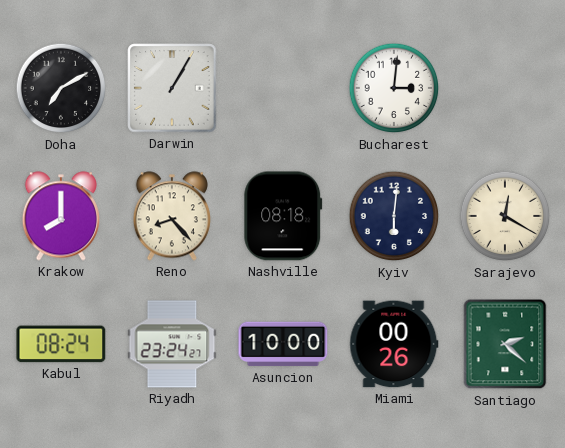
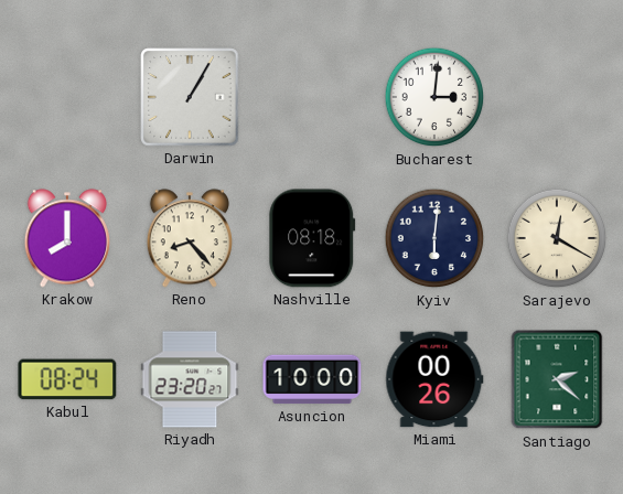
Doha: 7:10 -> none
Riyadh: 23:24 -> 23:20
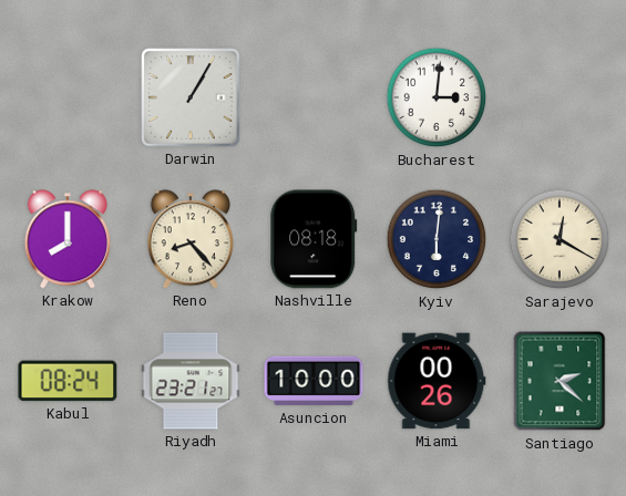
Riyadh: 23:20 -> 23:21
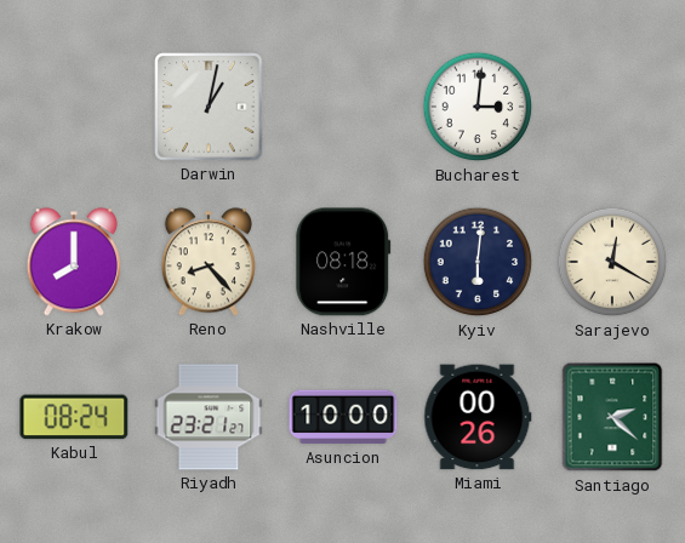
Darwin: 1:05 -> 1:02
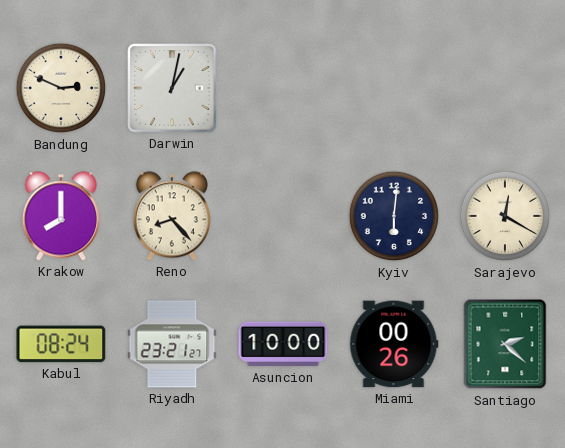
Bandung: none -> 2:49
Bucharest: 3:01 -> none
Nashville: 08:18 -> none
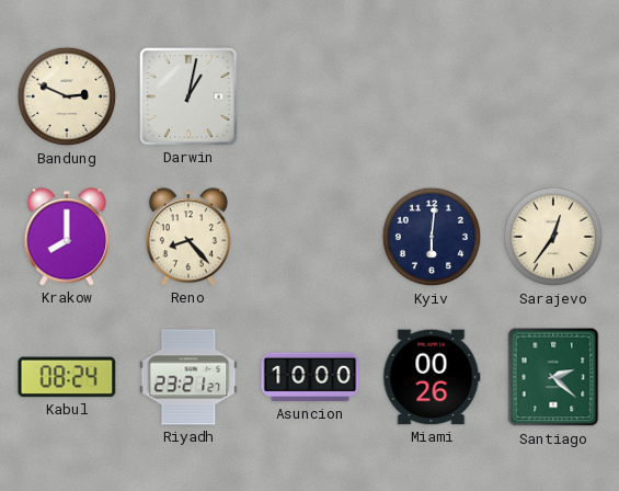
Sarajevo: 12:20 -> 12:36
